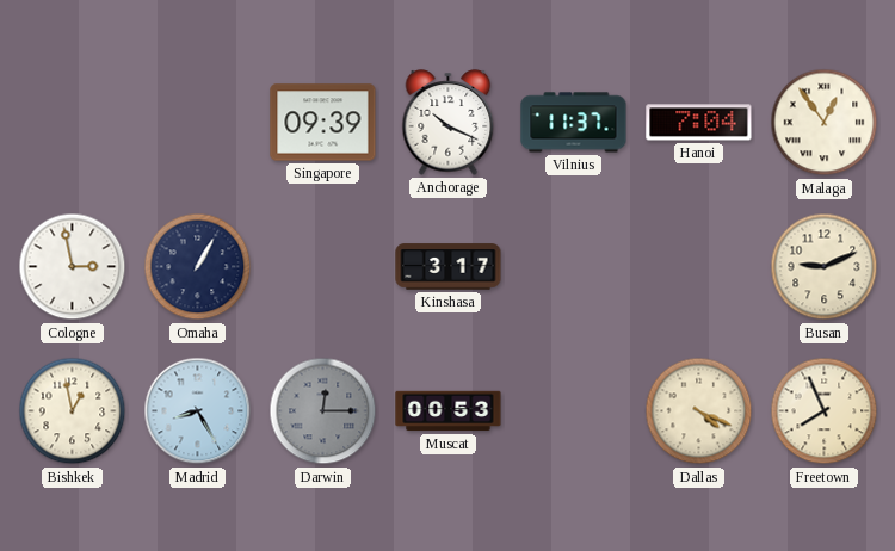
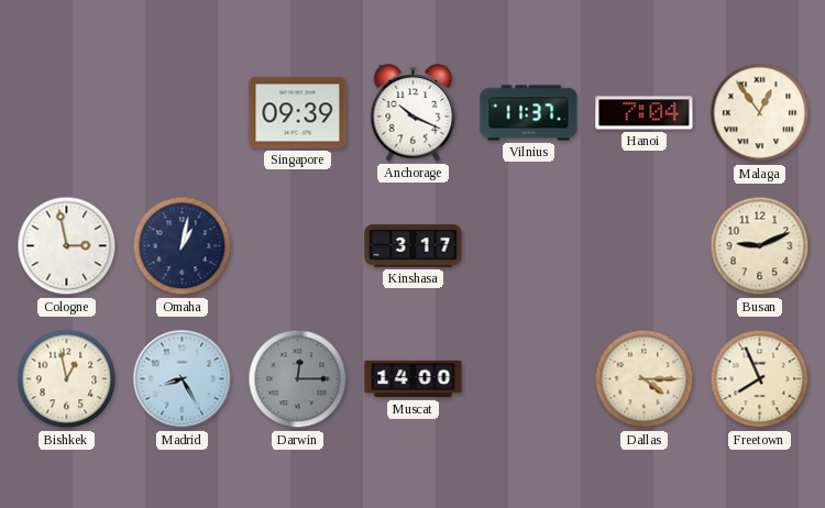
Omaha: 1:05 -> 1:02
Muscat: 00:53 -> 14:00
Dallas: 4:19 -> 4:15
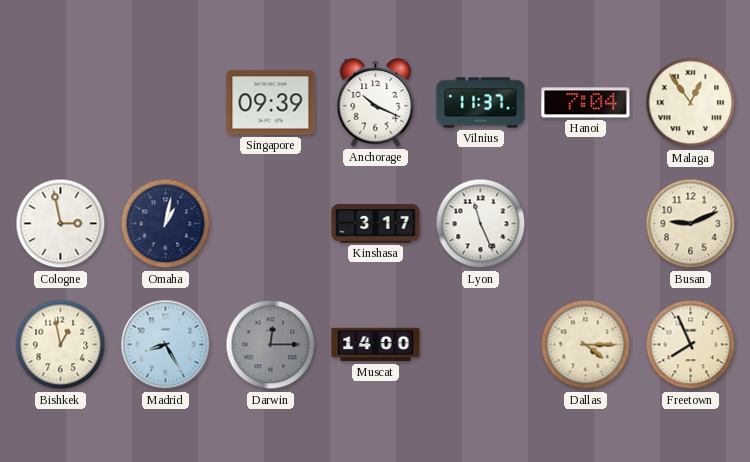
Lyon: none -> 11:26
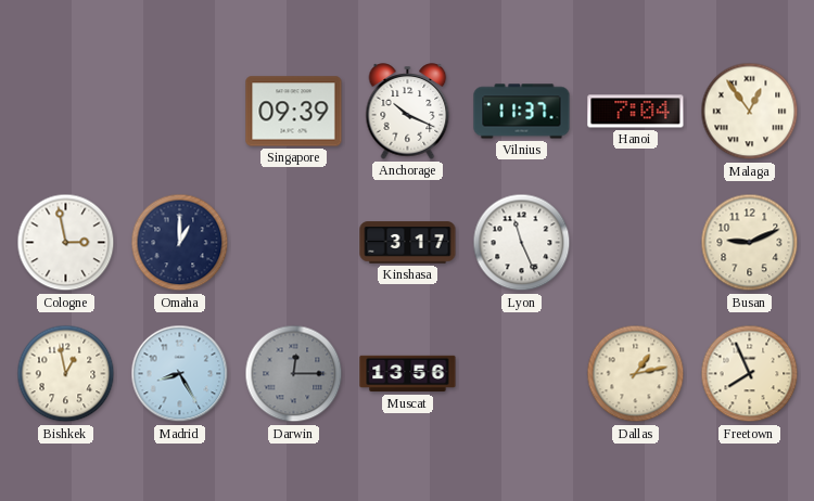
Omaha: 1:02 -> 1:00
Muscat: 14:00 -> 13:56
Dallas: 4:15 -> 1:13
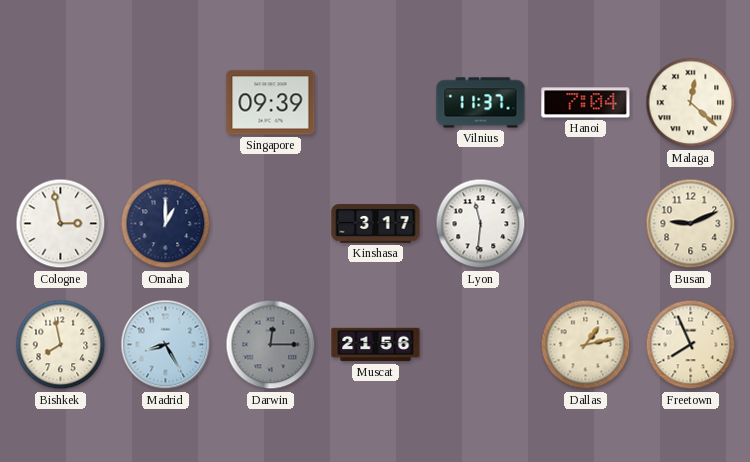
Anchorage: 10:19 -> none
Malaga: 12:54 -> 12:22
Lyon: 11:26 -> 11:31
Bishkek: 12:58 -> 7:58
Muscat: 13:56 -> 21:56
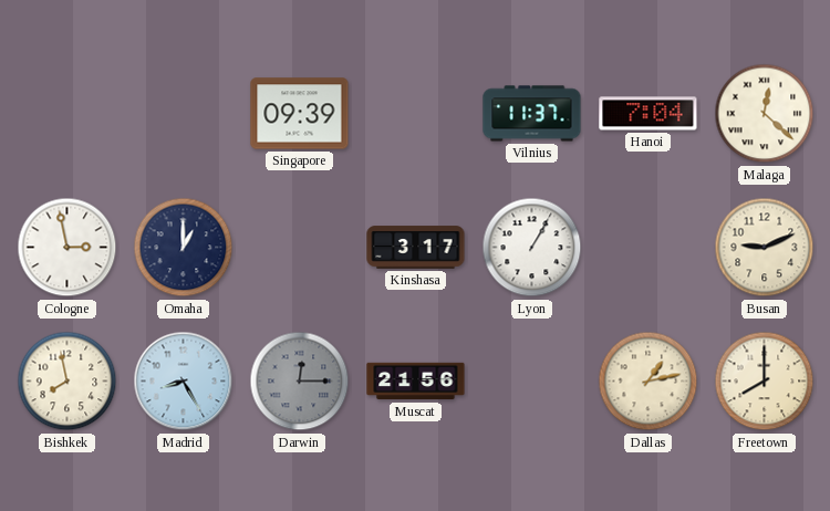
Lyon: 11:31 -> 1:05
Freetown: 7:56 -> 8:00
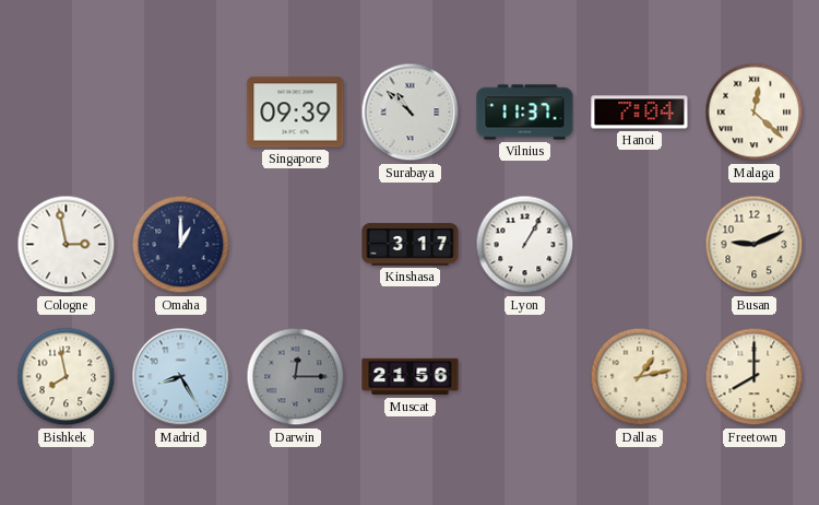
Surabaya: none -> 10:52
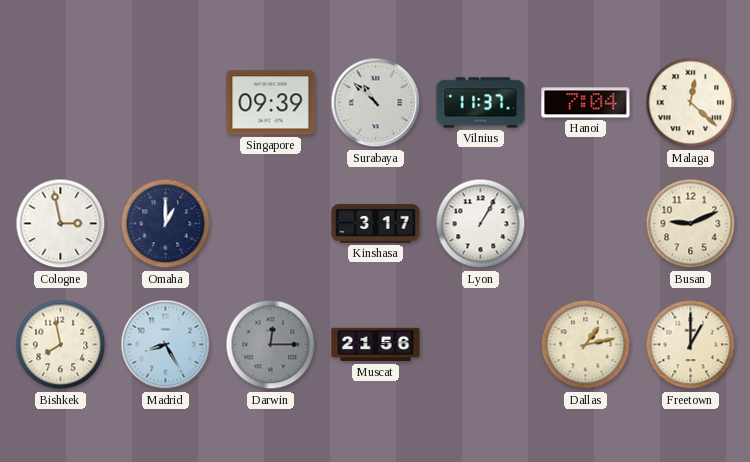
Freetown: 8:00 -> 1:00
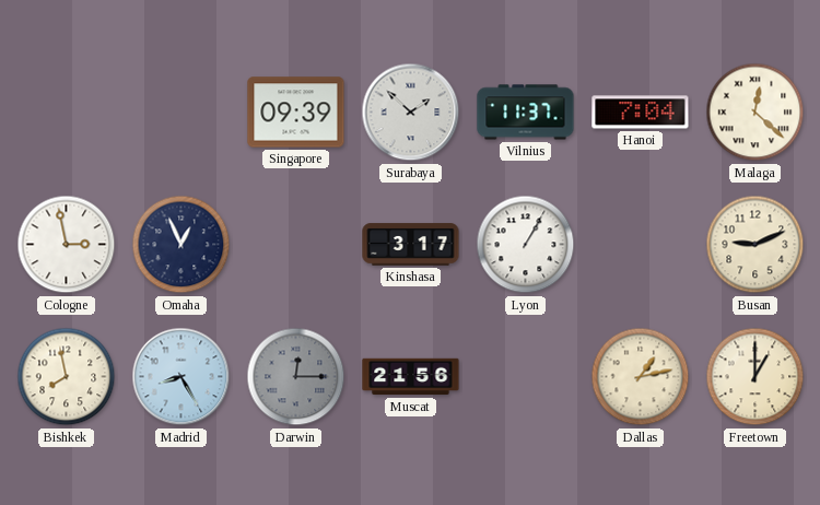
Surabaya: 10:52 -> 1:52
Omaha: 1:00 -> 12:56
